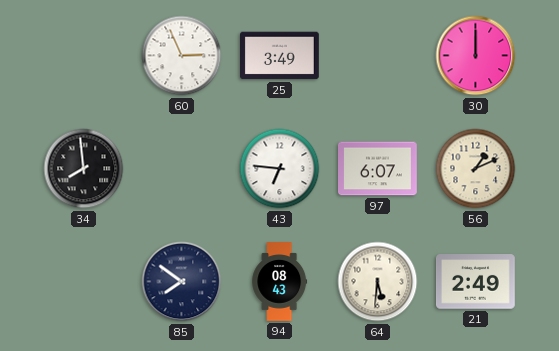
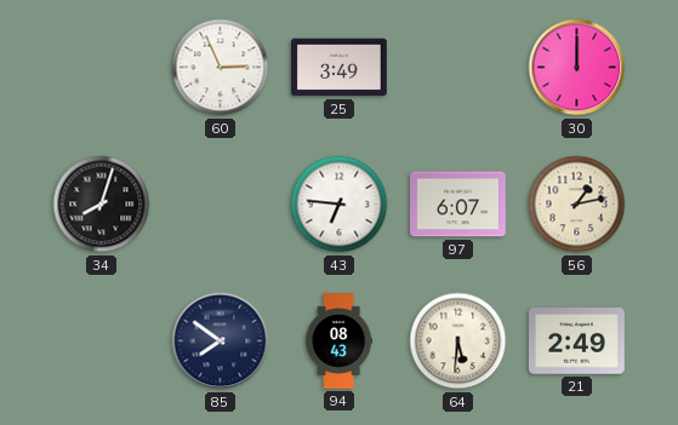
34: 7:59 -> 8:03
56: 1:11 -> 1:13
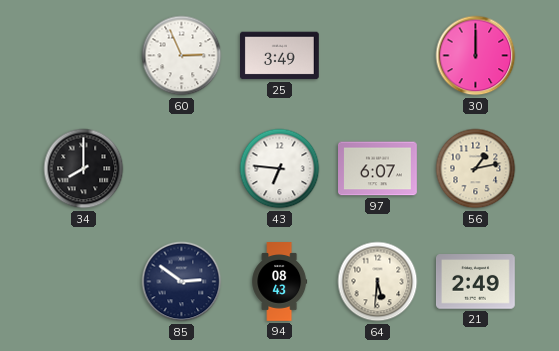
34: 8:03 -> 8:00
85: 7:51 -> 2:51
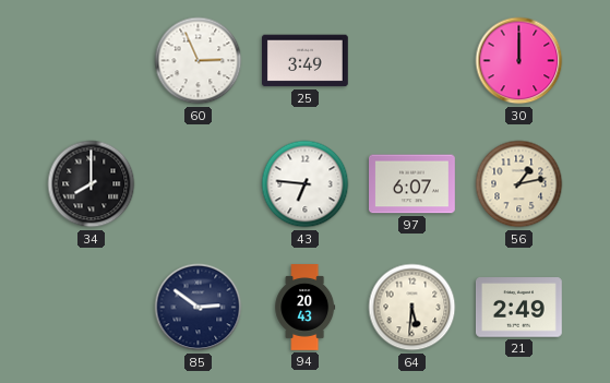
94: 08:43 -> 20:43
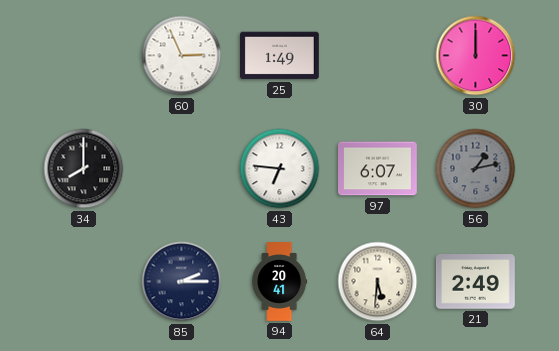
25: 3:49 -> 1:49
56 dial: cream -> grey
85: 2:51 -> 2:15
94: 20:43 -> 20:41
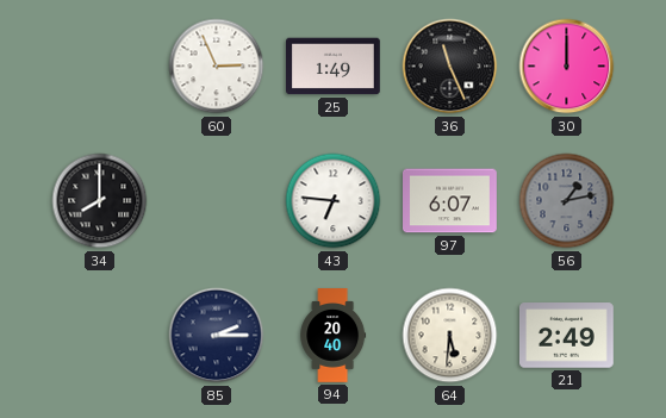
36: none -> 11:26
94: 20:41 -> 20:40
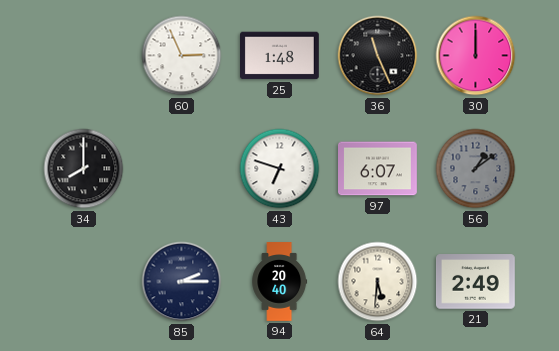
25: 1:49 -> 1:48
43: 6:46 -> 6:48
56: 1:13 -> 1:09
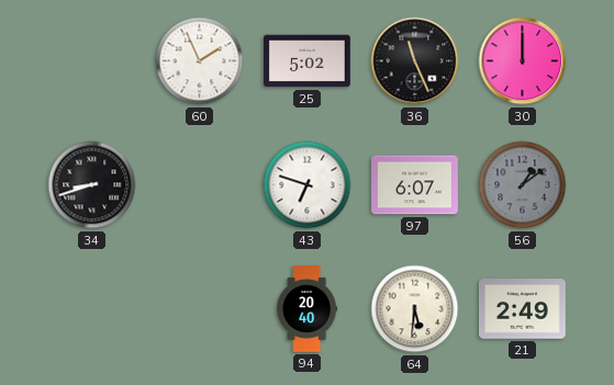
60: 2:56 -> 1:56
25: 1:48 -> 5:02
34: 8:00 -> 8:42
85: 2:15 -> none
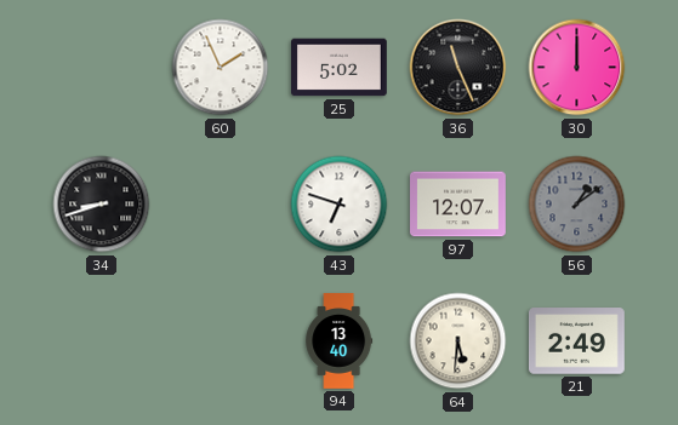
97: 6:07 -> 12:07
94: 20:40 -> 13:40
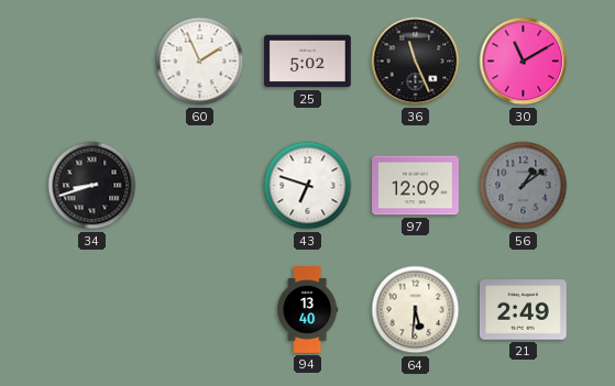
30: 12:00 -> 11:10
97: 12:07 -> 12:09
